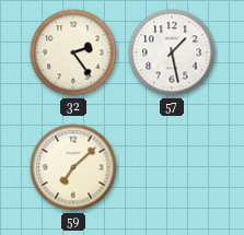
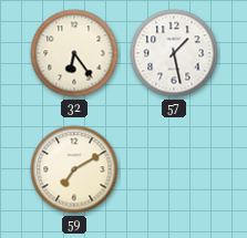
32: 2:24 -> 6:24
59: 7:08 -> 7:10
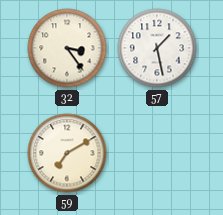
32: 6:24 -> 3:24
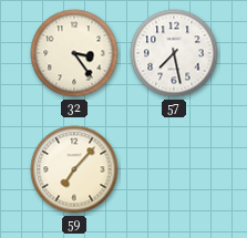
57: 1:28 -> 7:28
59: 7:10 -> 7:07
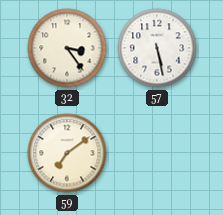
57: 7:28 -> 5:28
59: 7:07 -> 7:09
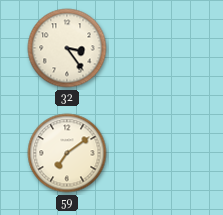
57: 5:28 -> none
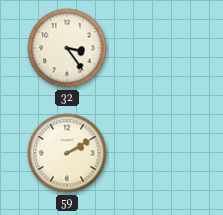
59: 7:09 -> 2:10
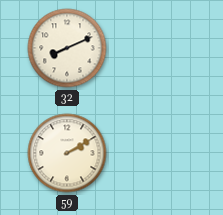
32: 3:24 -> 8:11
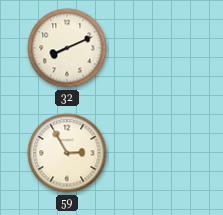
59: 2:10 -> 2:55
